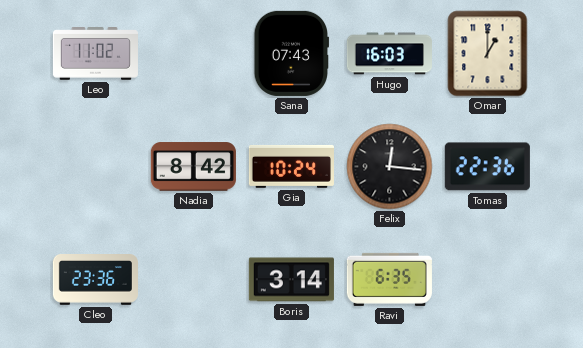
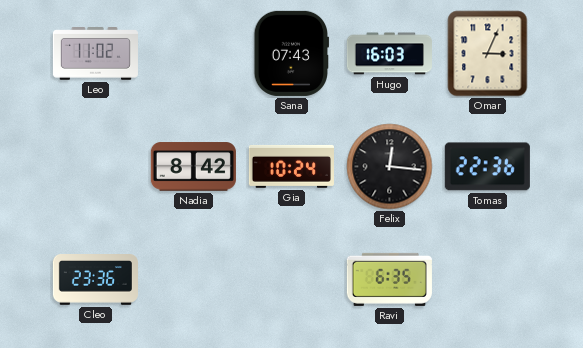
Omar: 1:00 -> 3:04
Boris: 3:14 -> none
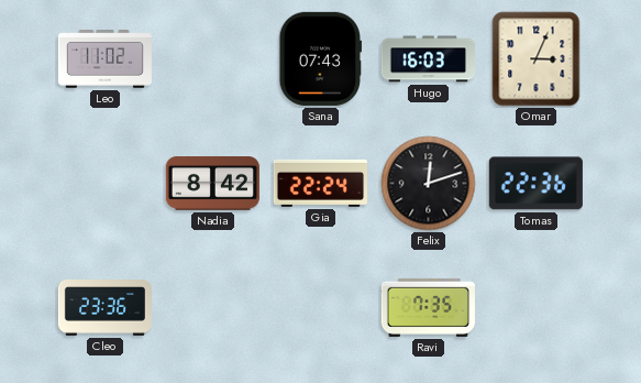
Gia: 10:24 -> 22:24
Felix: 12:16 -> 12:12
Ravi: 6:35 -> 7:35
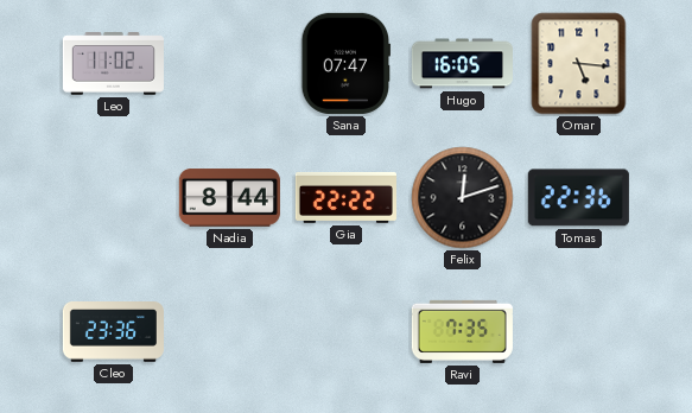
Sana: 07:43 -> 07:47
Hugo: 16:03 -> 16:05
Omar: 3:04 -> 5:16
Nadia: 8:42 -> 8:44
Gia: 22:24 -> 22:22
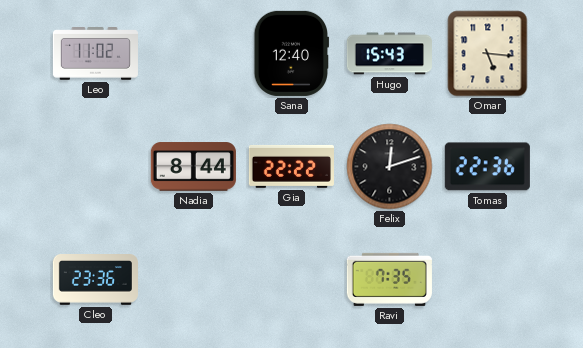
Sana: 07:47 -> 12:40
Hugo: 16:05 -> 15:43
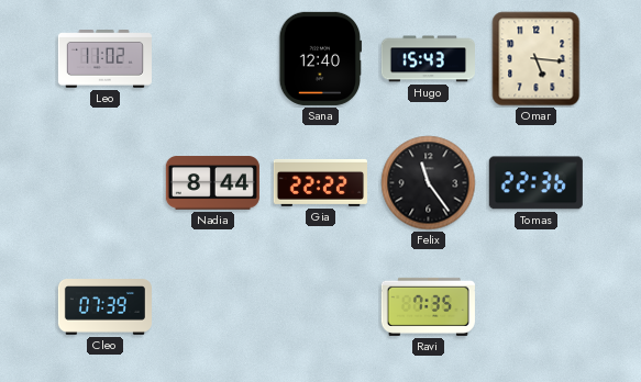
Felix: 12:12 -> 11:24
Cleo: 23:36 -> 07:39
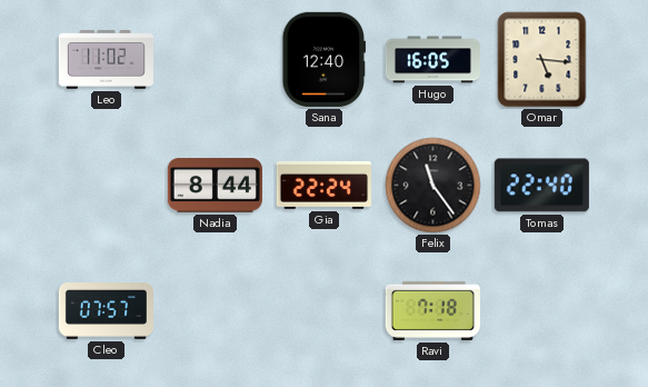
Hugo: 15:43 -> 16:05
Gia: 22:22 -> 22:24
Tomas: 22:36 -> 22:40
Cleo: 07:39 -> 07:57
Ravi: 7:35 -> 7:18
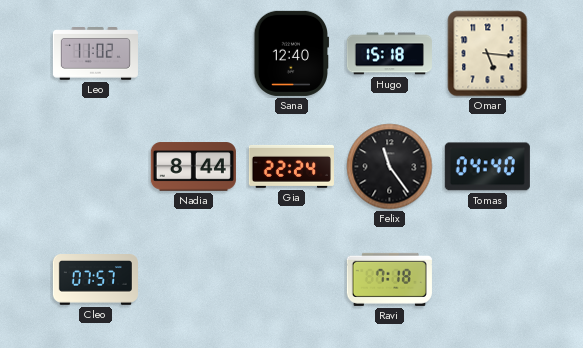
Hugo: 16:05 -> 15:18
Tomas: 22:40 -> 04:40
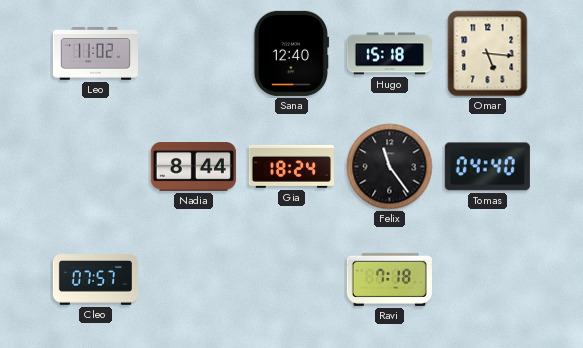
Gia: 22:24 -> 18:24
